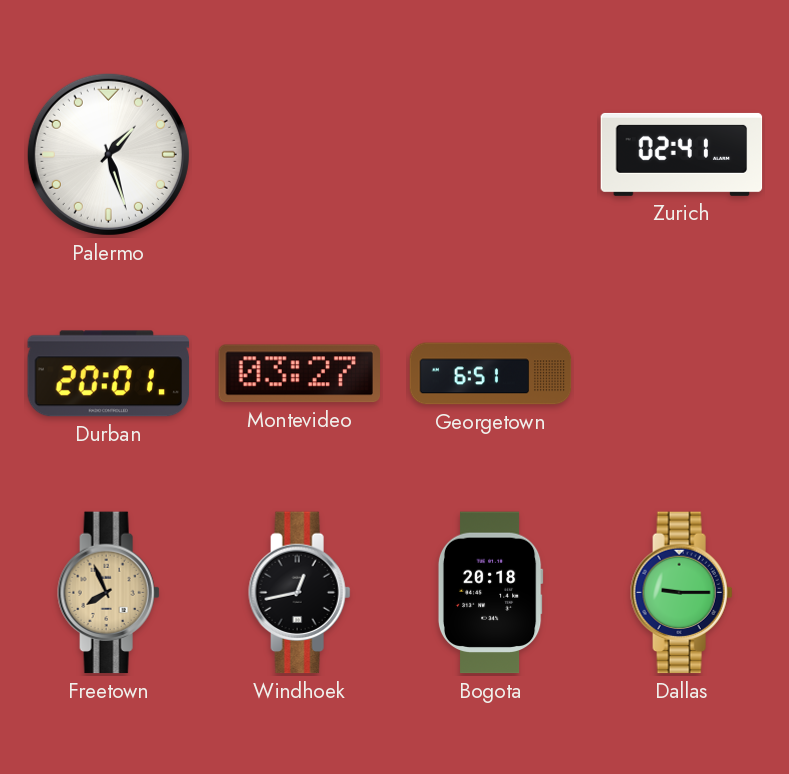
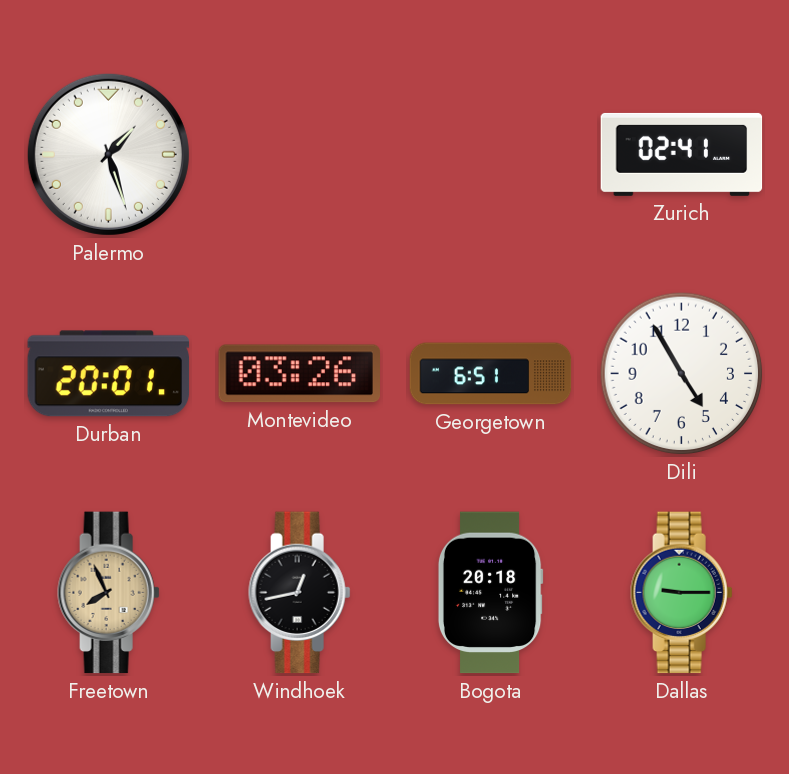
Montevideo: 03:27 -> 03:26
Dili: none -> 4:55
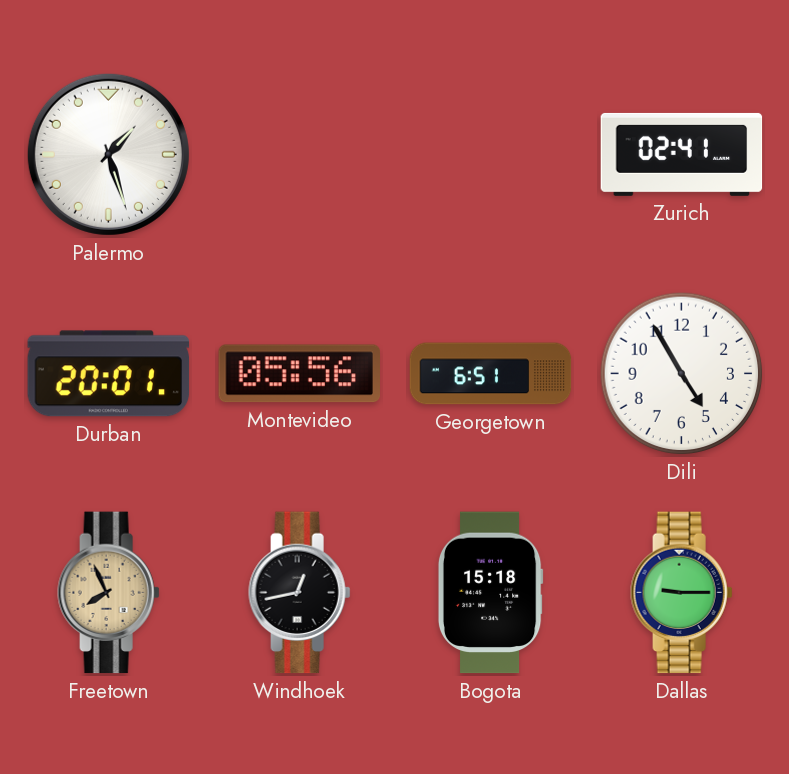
Montevideo: 03:26 -> 05:56
Bogota: 20:18 -> 15:18
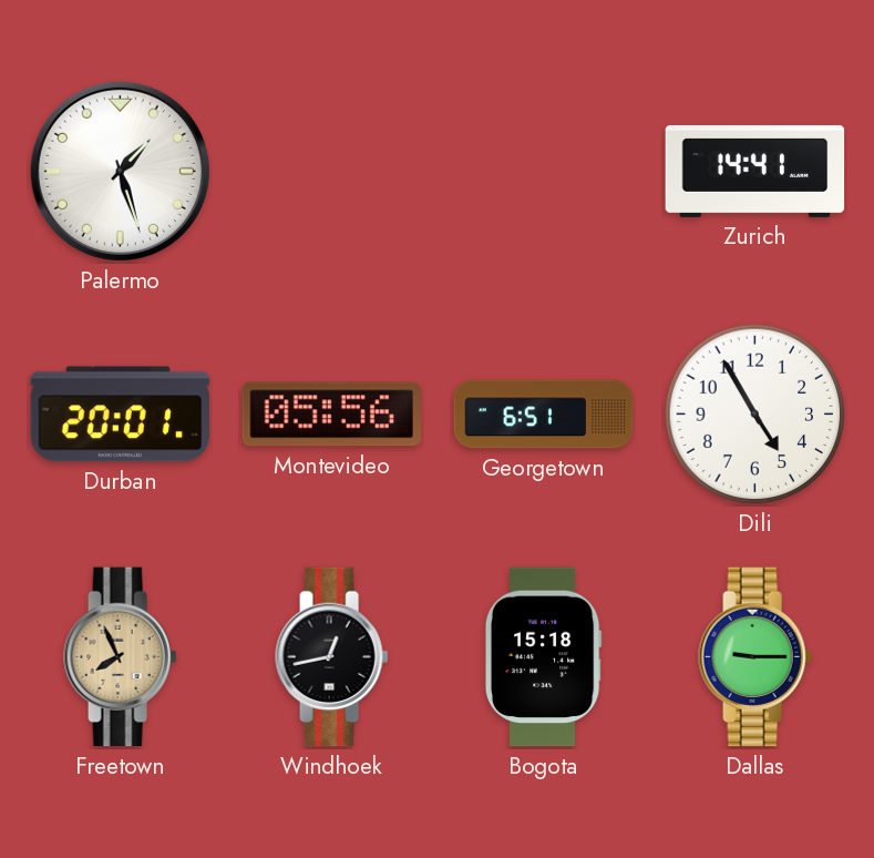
Zurich: 02:41 -> 14:41
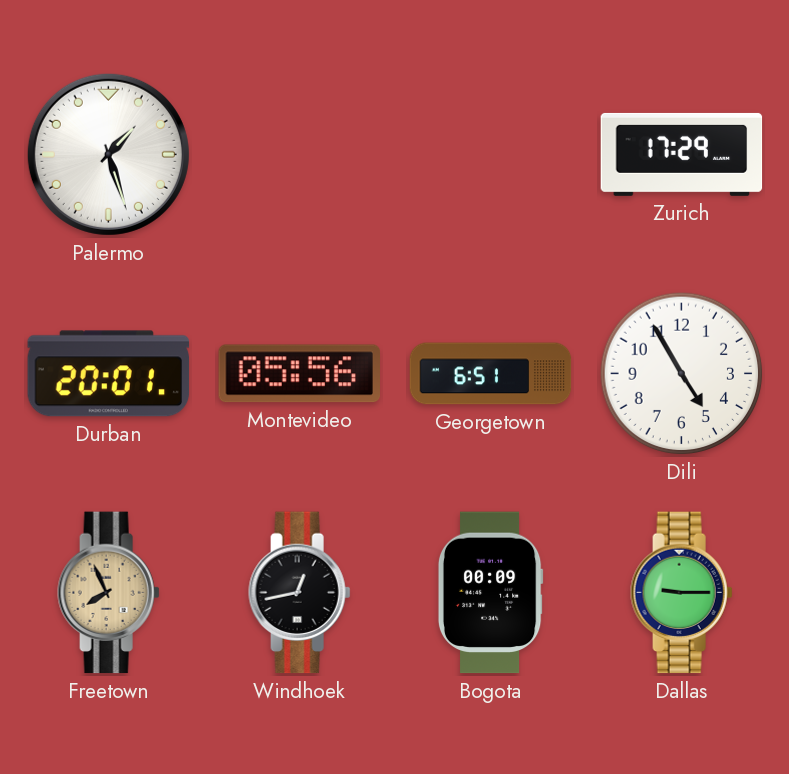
Zurich: 14:41 -> 17:29
Bogota: 15:18 -> 00:09
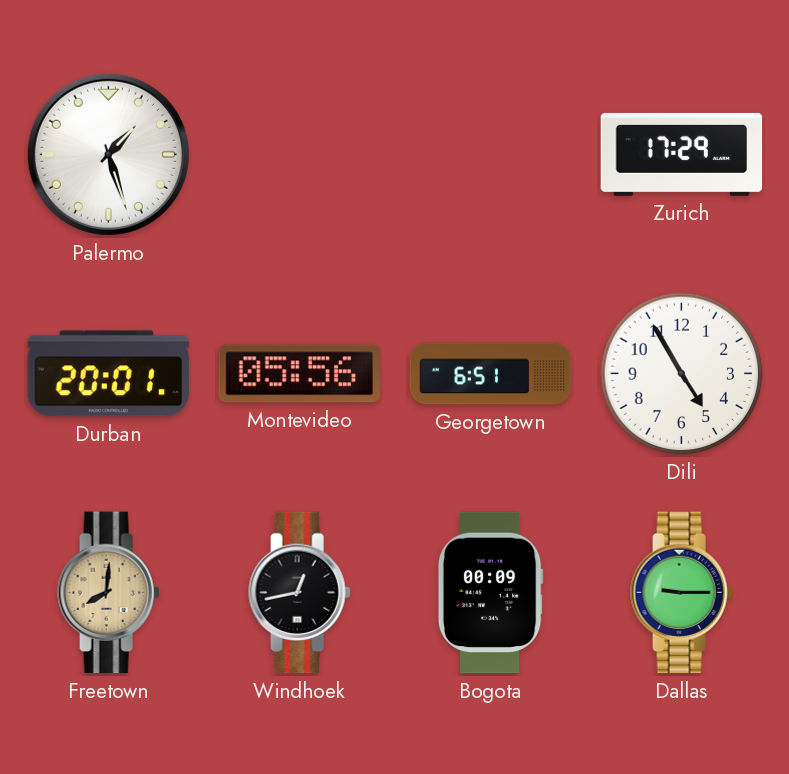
Freetown: 7:56 -> 8:01
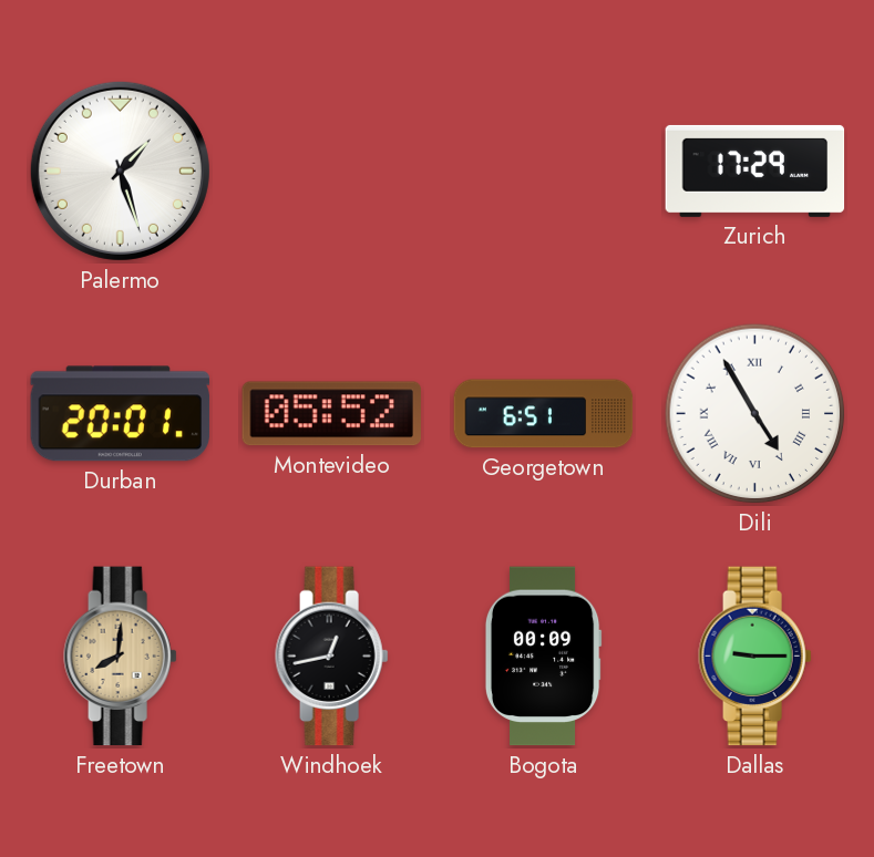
Montevideo: 05:56 -> 05:52
Dili numerals: Arabic -> Roman
